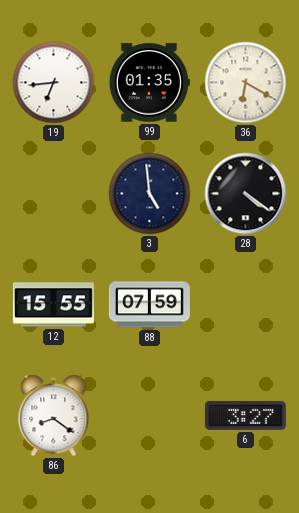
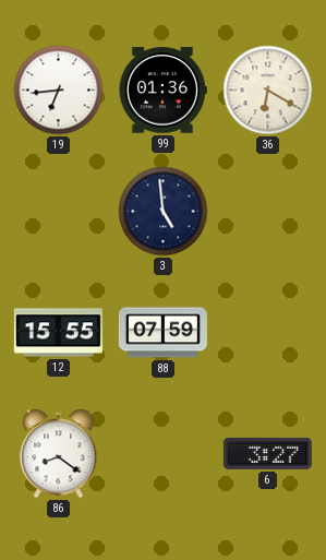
99: 01:35 -> 01:36
28: 4:21 -> none
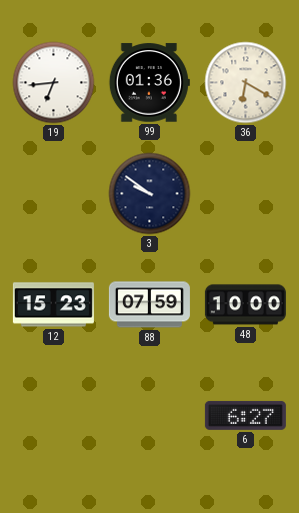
3: 4:59 -> 9:51
12: 15:55 -> 15:23
48: none -> 10:00
86: 8:21 -> none
6: 3:27 -> 6:27
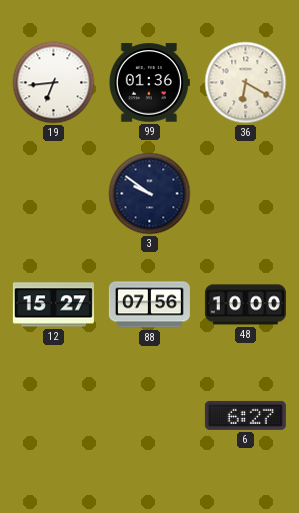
12: 15:23 -> 15:27
88: 07:59 -> 07:56
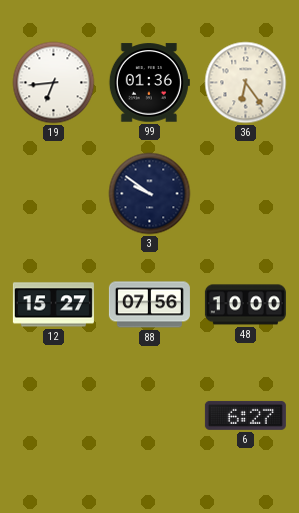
36: 6:20 -> 6:24
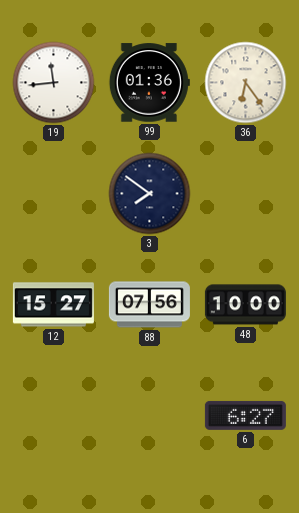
19: 6:44 -> 11:44
3: 9:51 -> 7:51
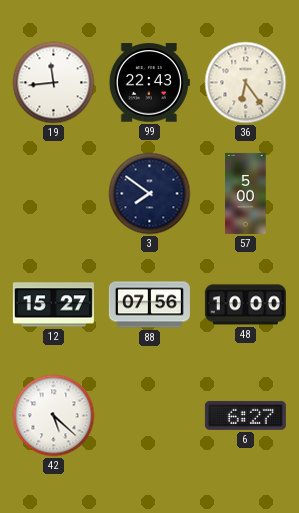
99: 01:36 -> 22:43
57: none -> 5:00
42: none -> 5:22
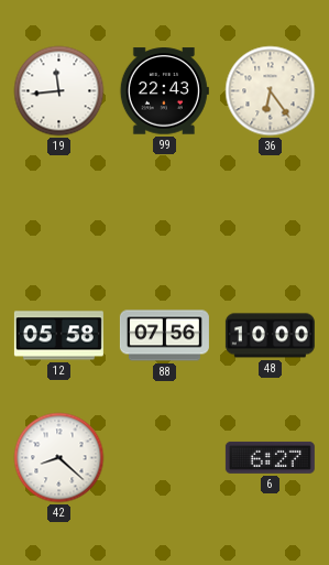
3: 7:51 -> none
57: 5:00 -> none
12: 15:27 -> 05:58
42: 5:22 -> 8:22
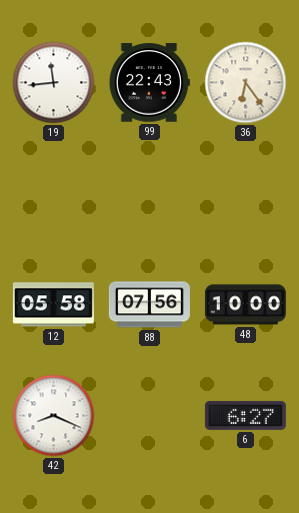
42: 8:22 -> 8:19
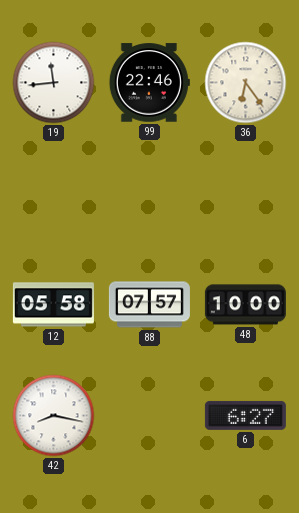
99: 22:43 -> 22:46
88: 07:56 -> 07:57
42: 8:19 -> 8:17
